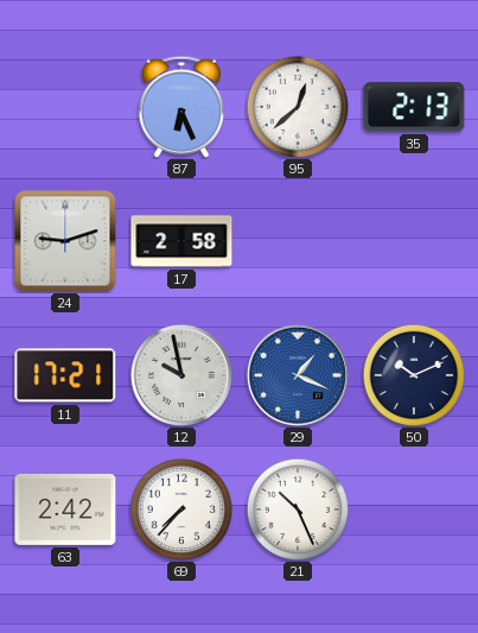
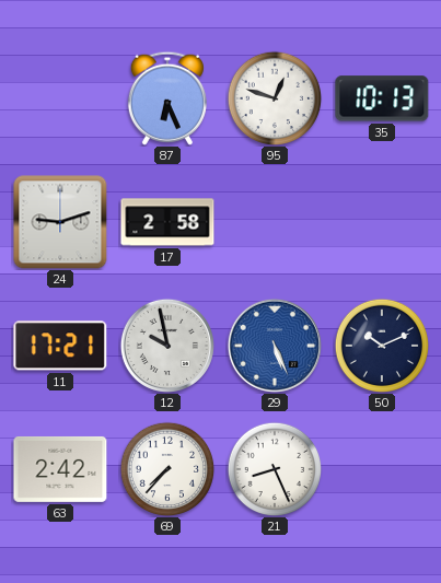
95: 12:38 -> 12:48
35: 2:13 -> 10:13
29: 1:19 -> 5:26
21: 10:26 -> 8:26
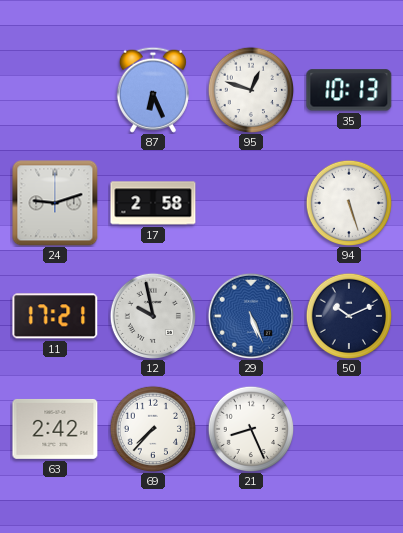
94: none -> 5:27
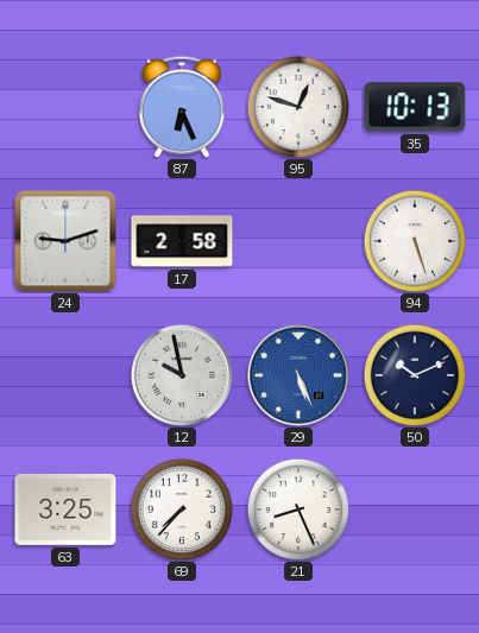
11: 17:21 -> none
63: 2:42 -> 3:25
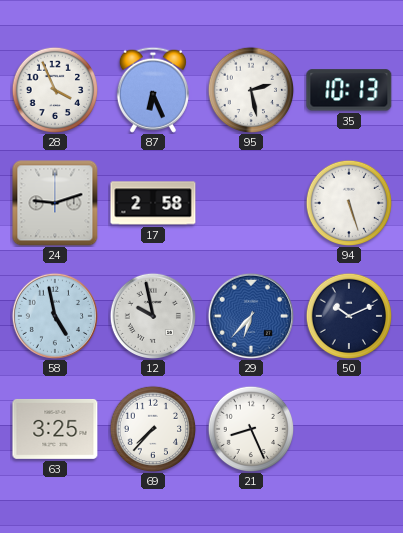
28: none -> 3:56
95: 12:48 -> 2:28
58: none -> 4:58
29: 5:26 -> 6:37
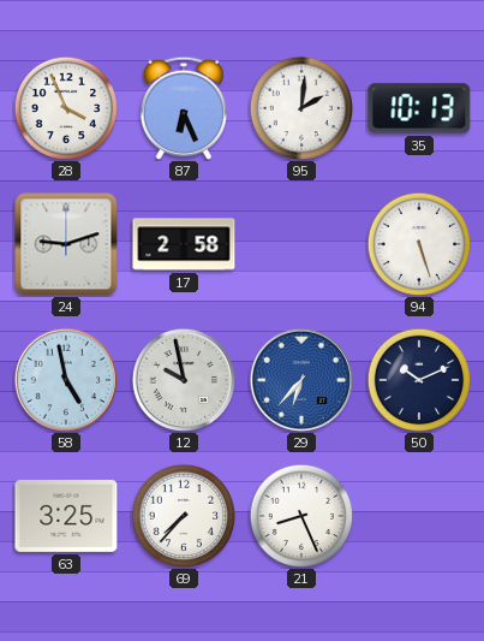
95: 2:28 -> 2:01
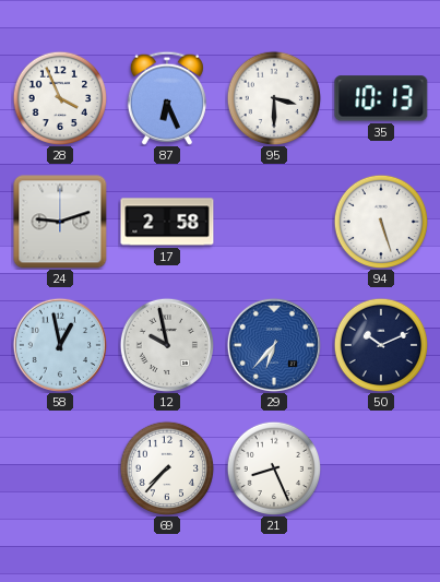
95: 2:01 -> 3:30
58: 4:58 -> 12:58
63: 3:25 -> none
